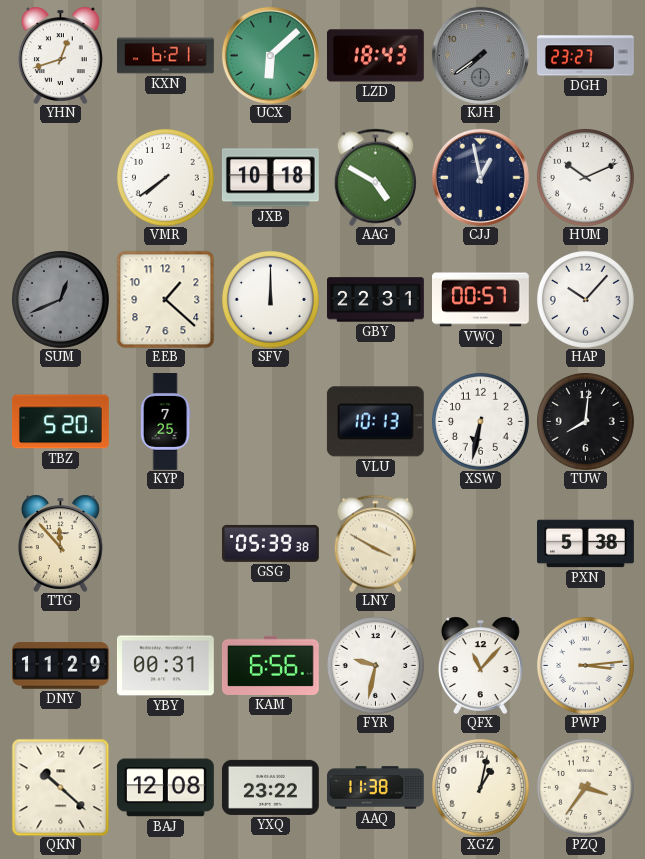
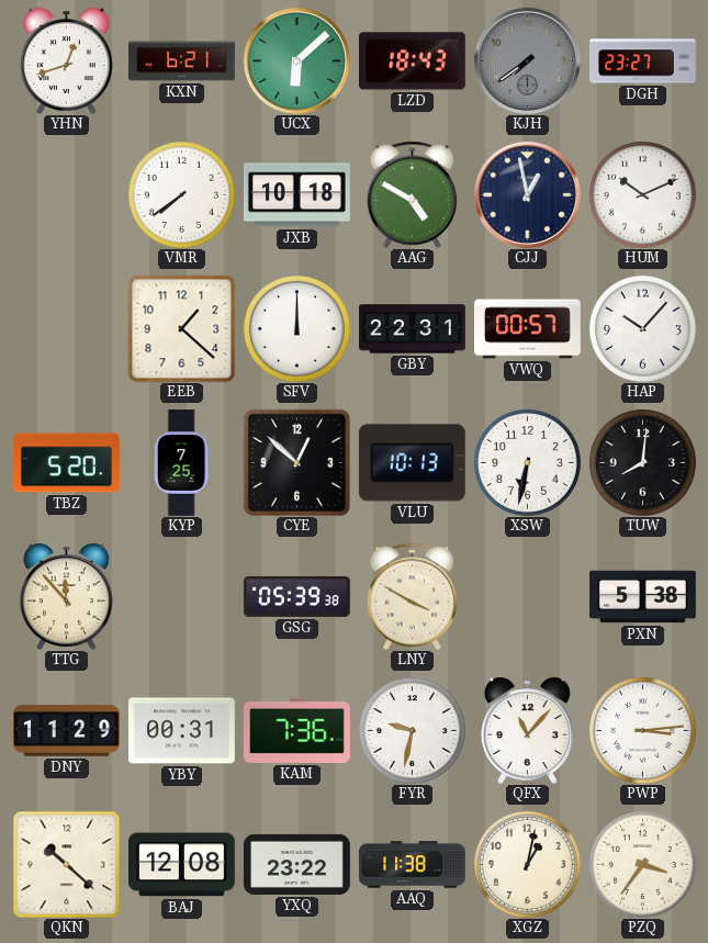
SUM: 12:41 -> none
CYE: none -> 12:52
KAM: 6:56 -> 7:36
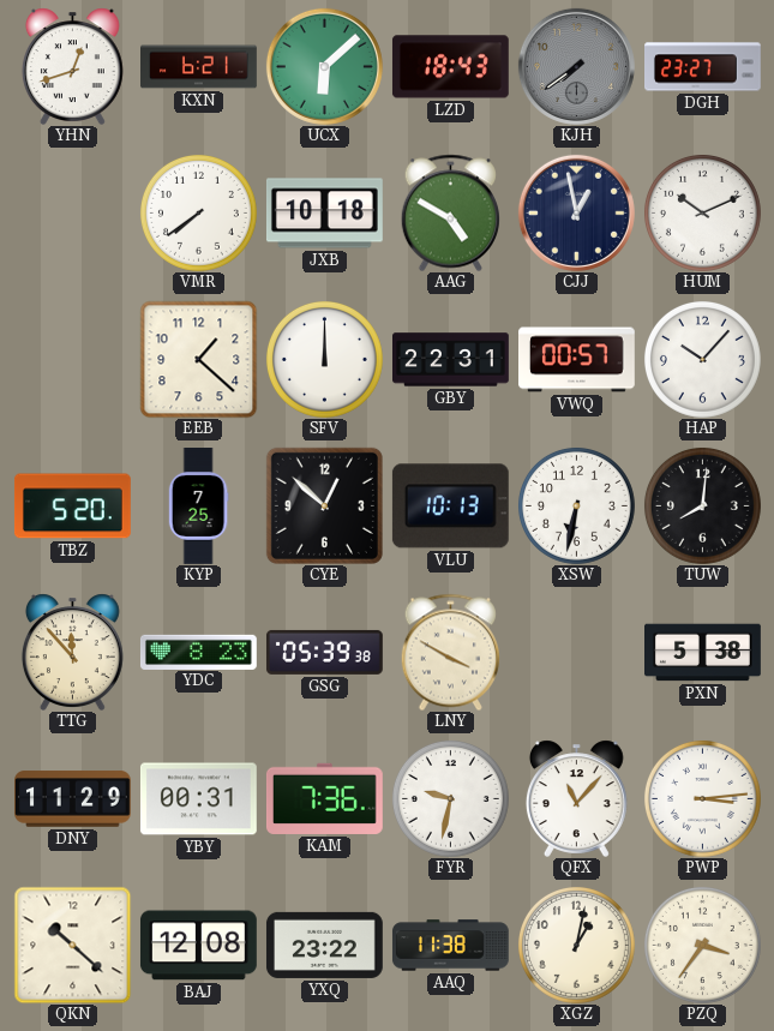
YDC: none -> 8:23
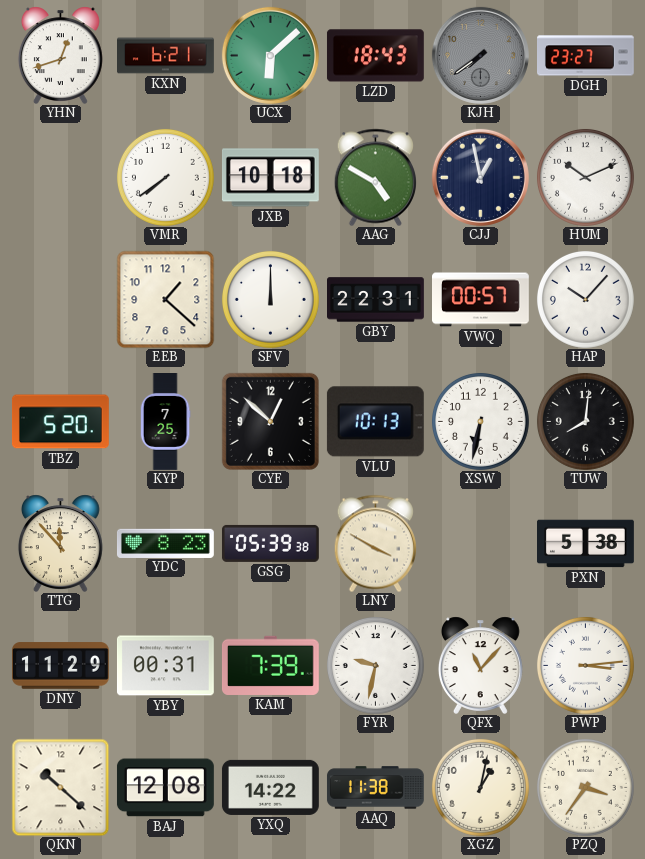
KAM: 7:36 -> 7:39
YXQ: 23:22 -> 14:22
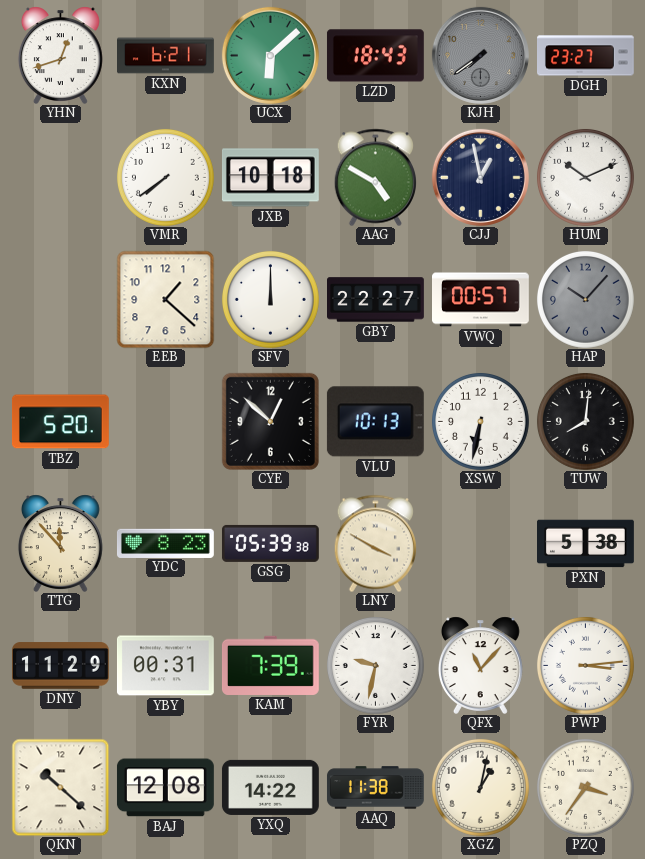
GBY: 22:31 -> 22:27
HAP dial: white -> grey
KYP: 7:25 -> none
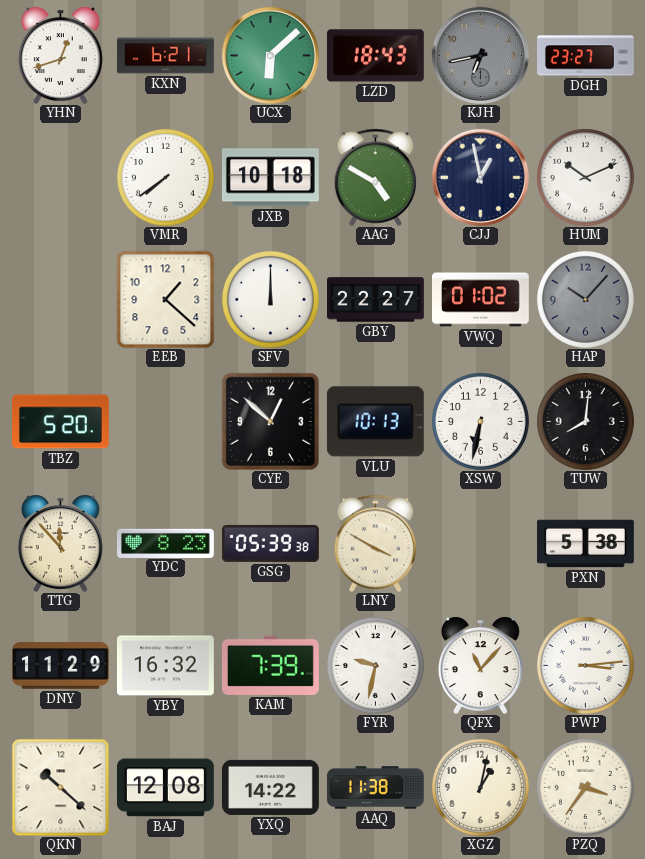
KJH: 7:39 -> 6:43
VWQ: 00:57 -> 01:02
YBY: 00:31 -> 16:32
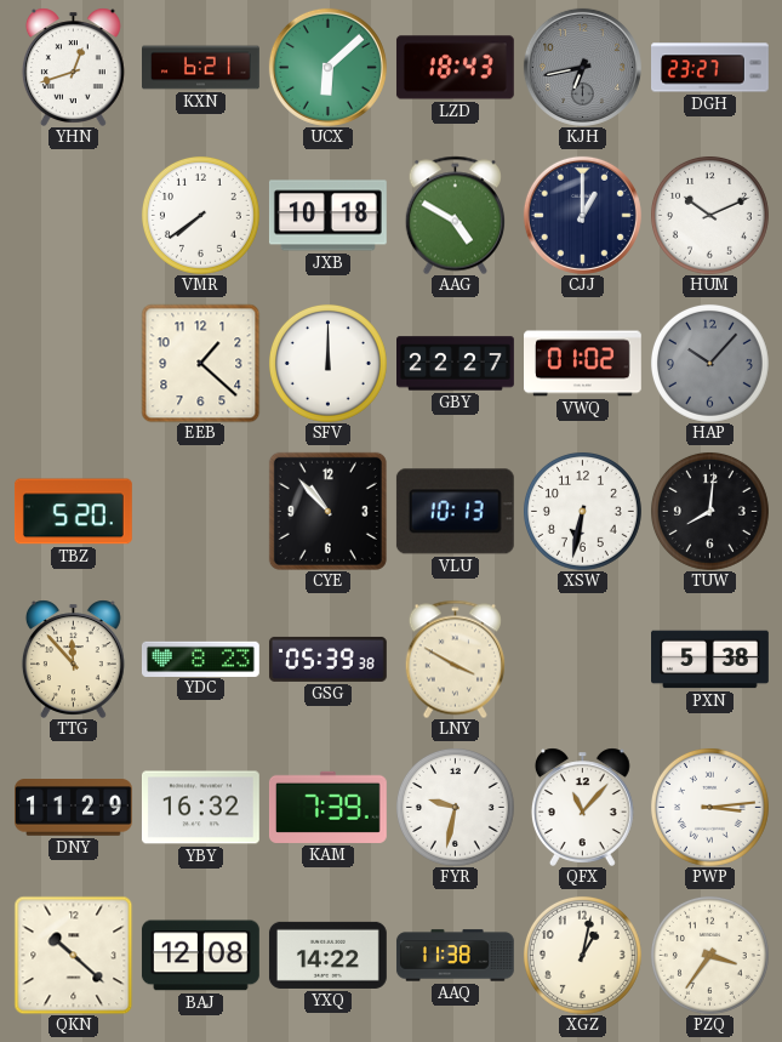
CJJ: 12:58 -> 1:00
CYE: 12:52 -> 10:53
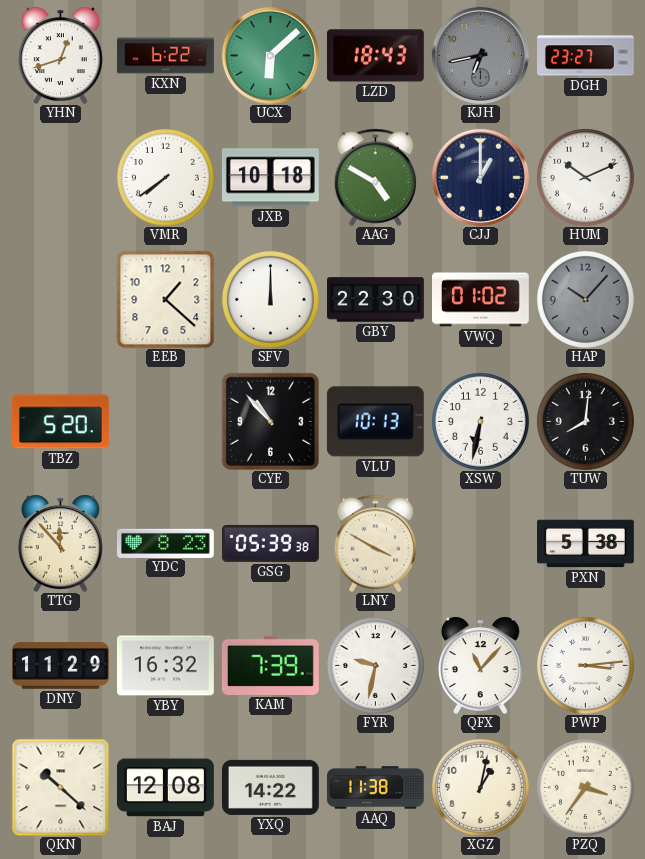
KXN: 6:21 -> 6:22
GBY: 22:27 -> 22:30
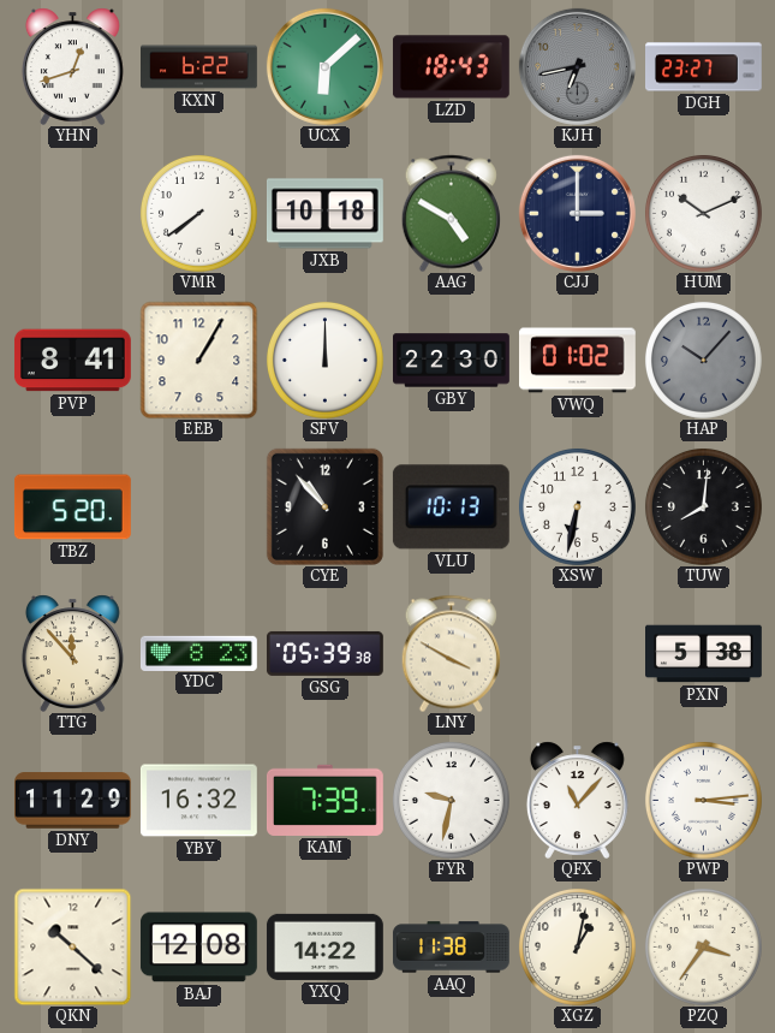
CJJ: 1:00 -> 3:00
PVP: none -> 8:41
EEB: 1:22 -> 1:05
